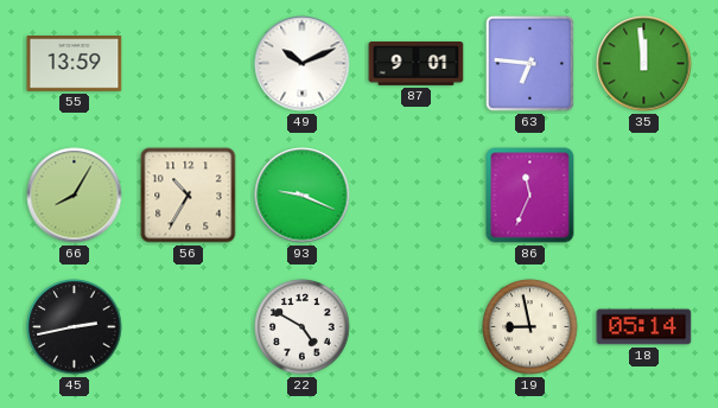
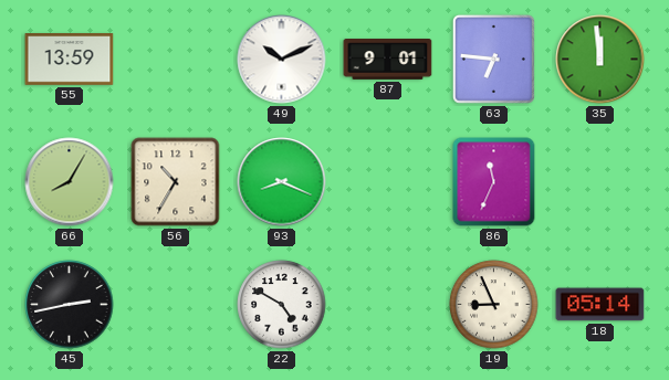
93: 9:19 -> 8:19
19: 8:58 -> 8:56
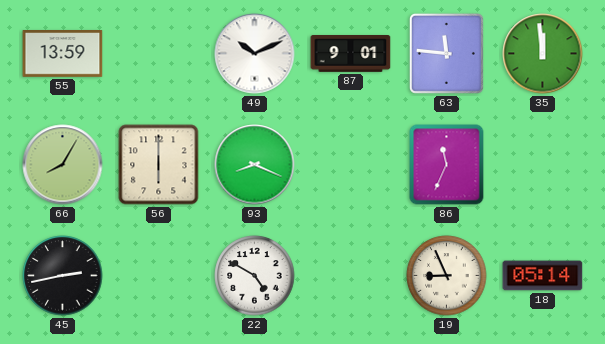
63: 6:46 -> 11:46
56: 10:35 -> 6:00
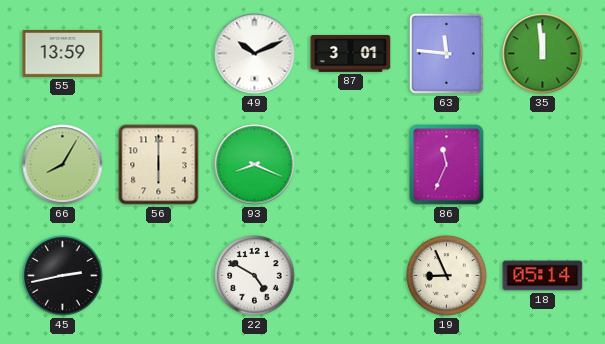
87: 9:01 -> 3:01
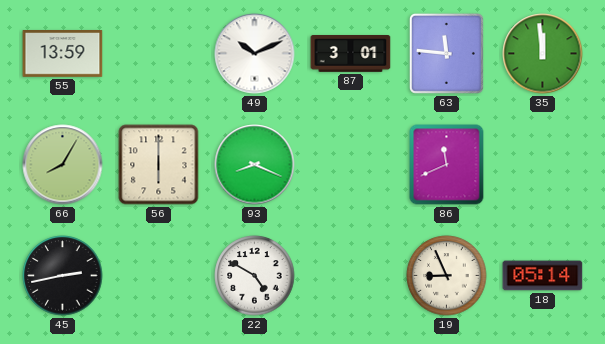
86: 11:34 -> 11:41
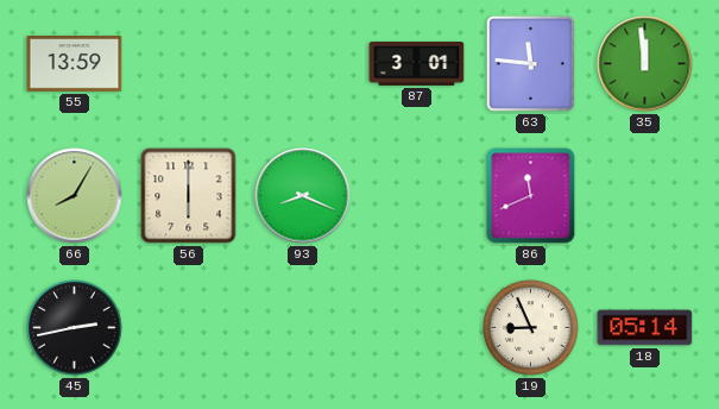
49: 10:11 -> none
22: 4:50 -> none
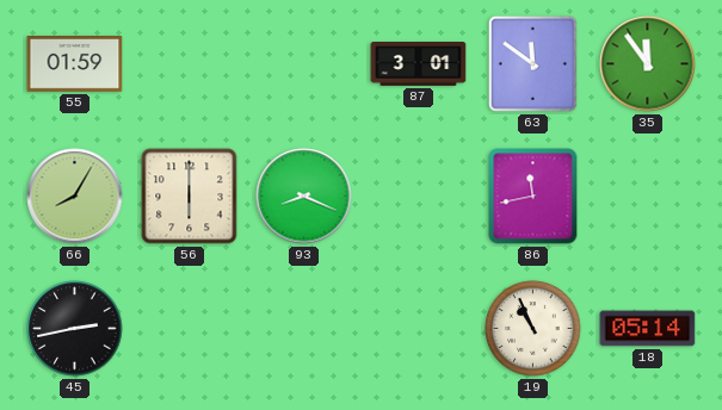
55: 13:59 -> 01:59
63: 11:46 -> 11:51
35: 11:59 -> 11:54
86: 11:41 -> 11:43
19: 8:56 -> 10:56
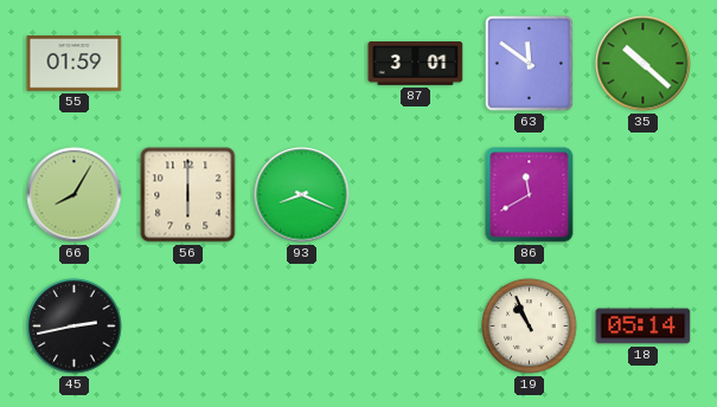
35: 11:54 -> 10:22
86: 11:43 -> 11:40
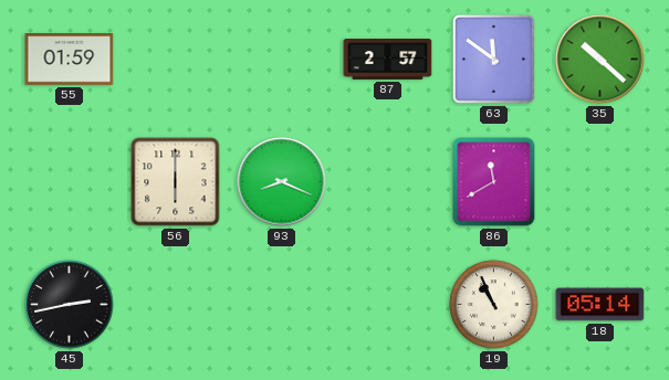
87: 3:01 -> 2:57
66: 8:05 -> none
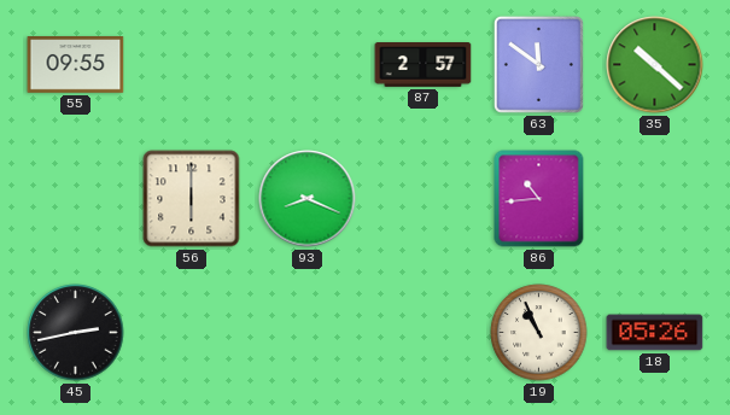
55: 01:59 -> 09:55
86: 11:40 -> 10:44
18: 05:14 -> 05:26
